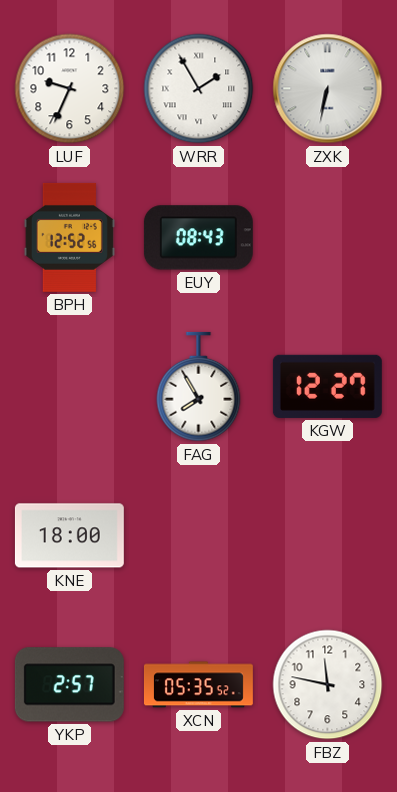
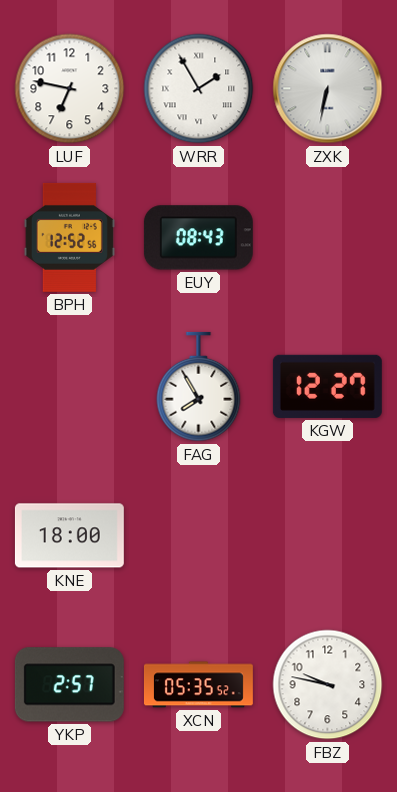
LUF: 9:34 -> 6:47
FBZ: 11:47 -> 9:47
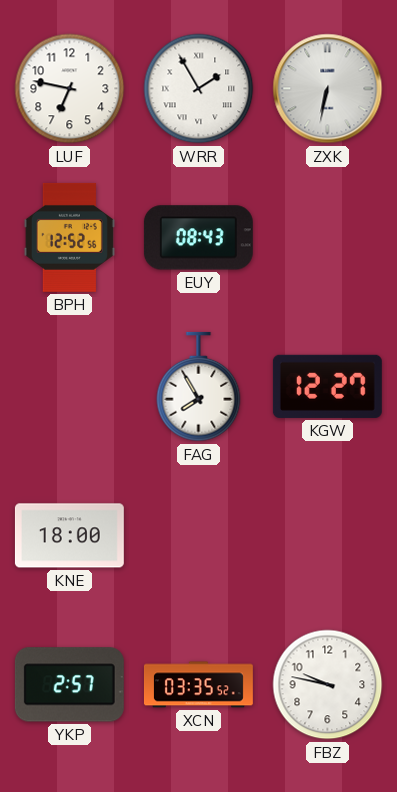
XCN: 05:35 -> 03:35
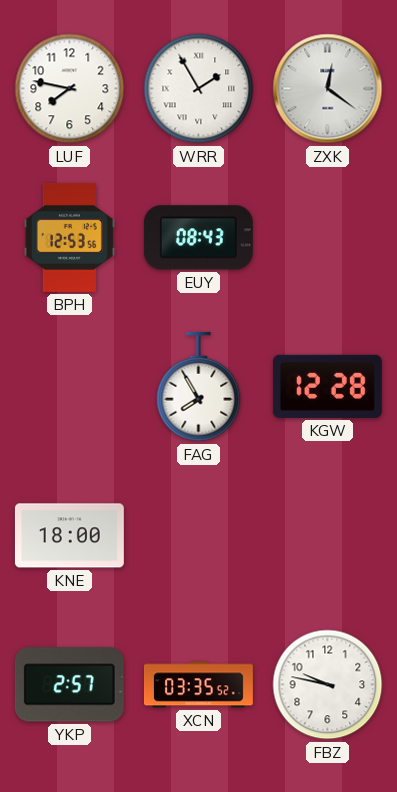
LUF: 6:47 -> 7:47
ZXK: 6:32 -> 12:21
BPH: 12:52 -> 12:53
KGW: 12:27 -> 12:28
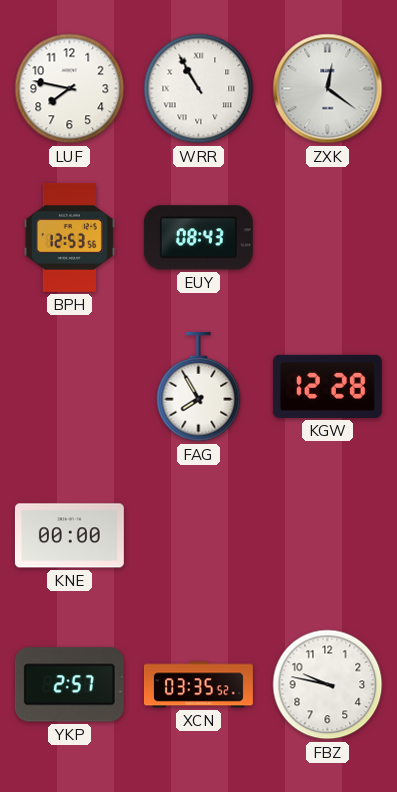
WRR: 1:55 -> 10:55
KNE: 18:00 -> 00:00
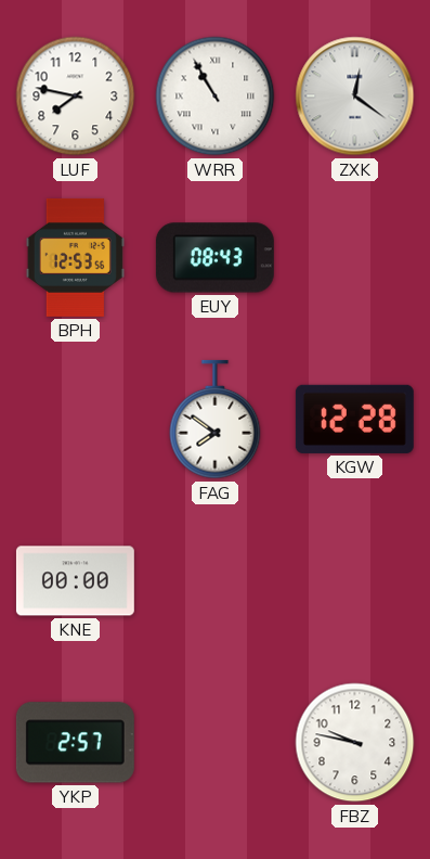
FAG: 7:55 -> 7:51
XCN: 03:35 -> none
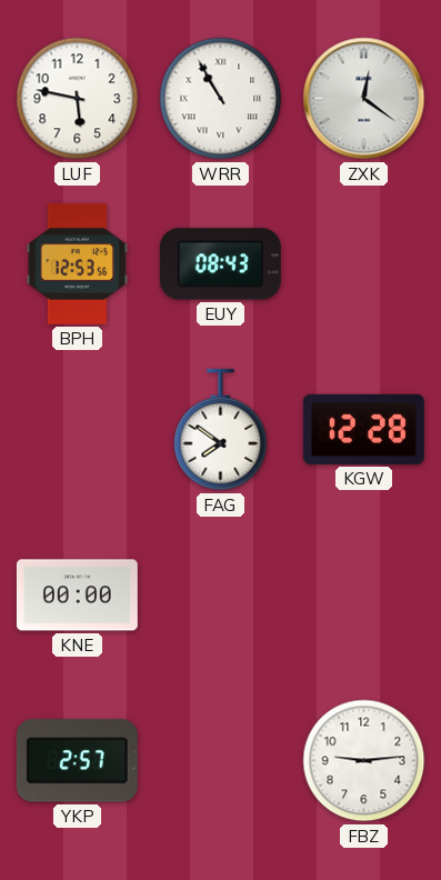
LUF: 7:47 -> 5:47
FBZ: 9:47 -> 9:14
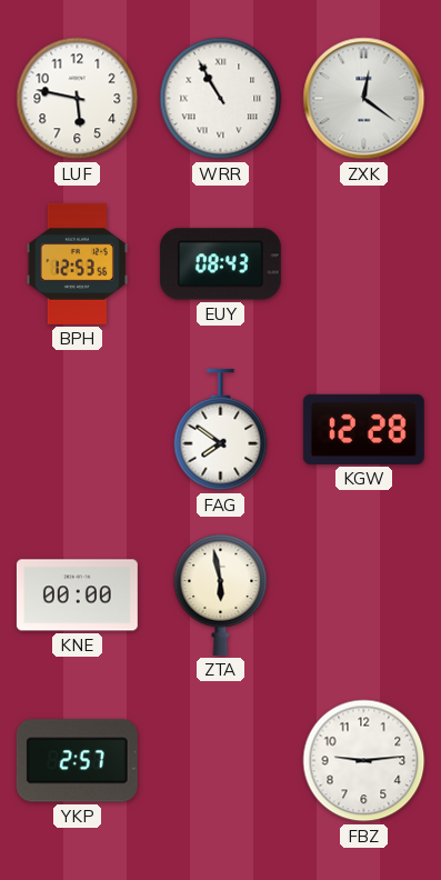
ZTA: none -> 5:58
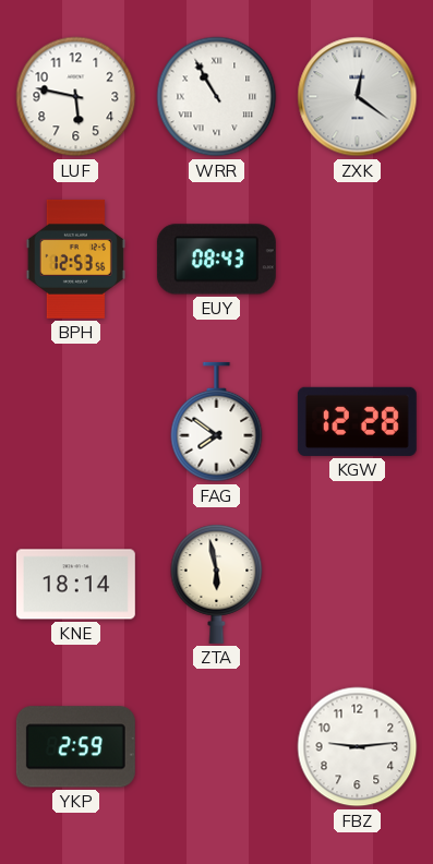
KNE: 00:00 -> 18:14
YKP: 2:57 -> 2:59
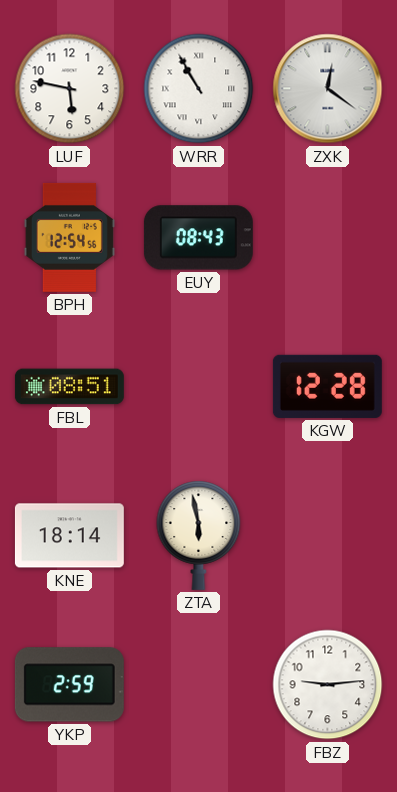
BPH: 12:53 -> 12:54
FBL: none -> 08:51
FAG: 7:51 -> none
